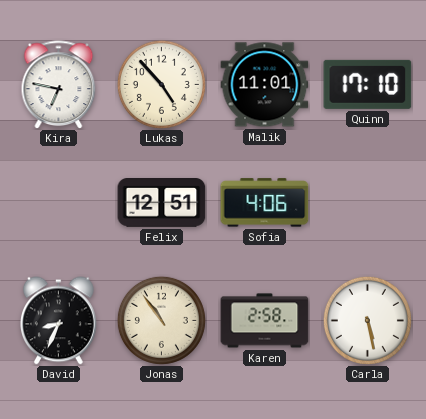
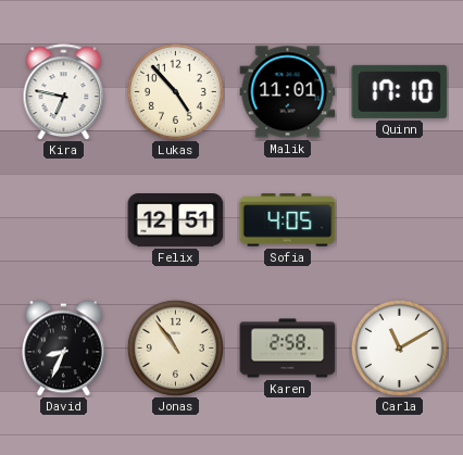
Sofia: 4:06 -> 4:05
Carla: 5:28 -> 11:10
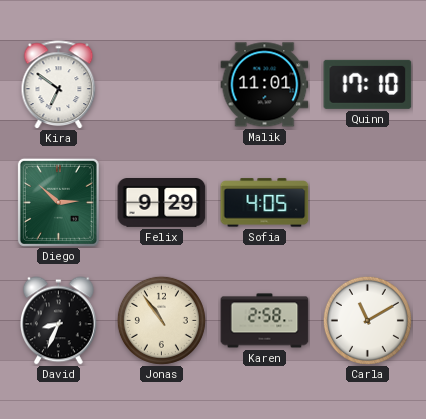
Kira: 6:47 -> 6:51
Lukas: 4:53 -> none
Diego: none -> 2:52
Felix: 12:51 -> 9:29
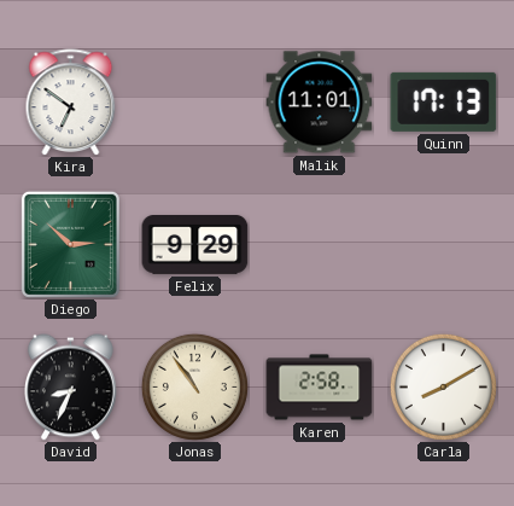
Quinn: 17:10 -> 17:13
Sofia: 4:05 -> none
Carla: 11:10 -> 8:10
